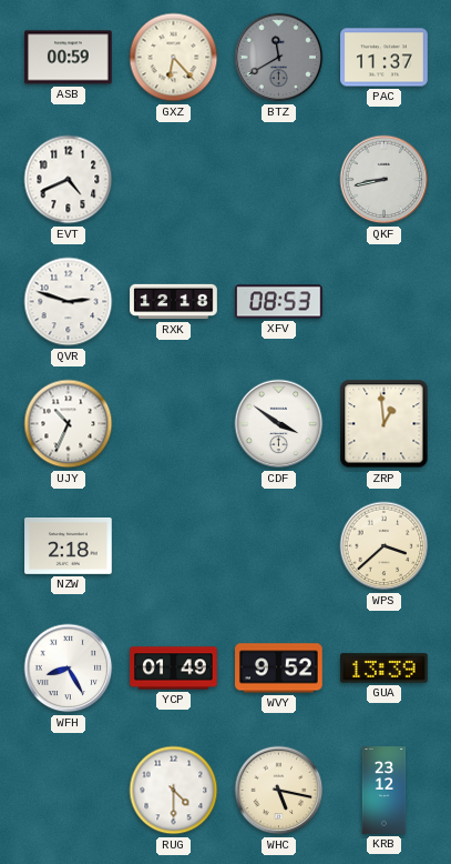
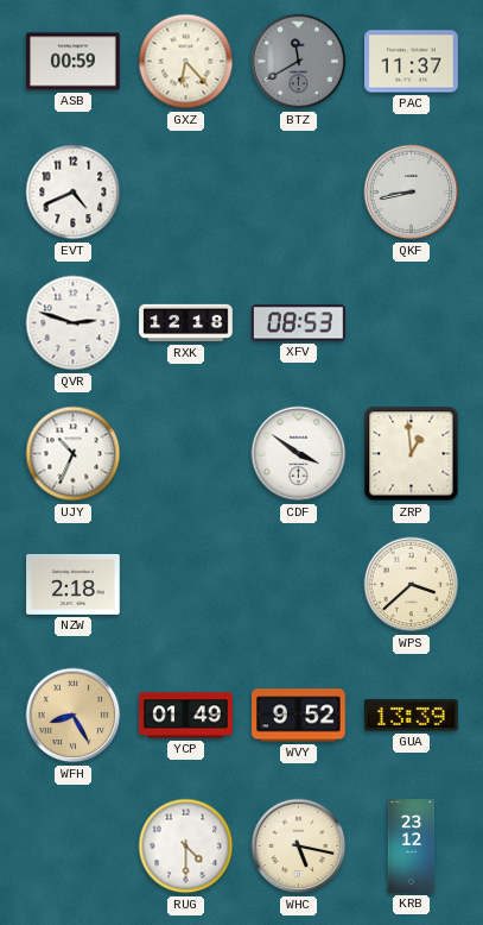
WFH dial: white -> champagne
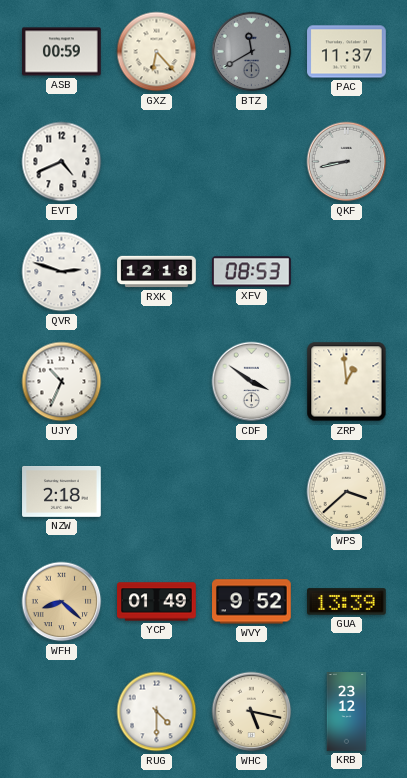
WFH: 8:25 -> 8:22
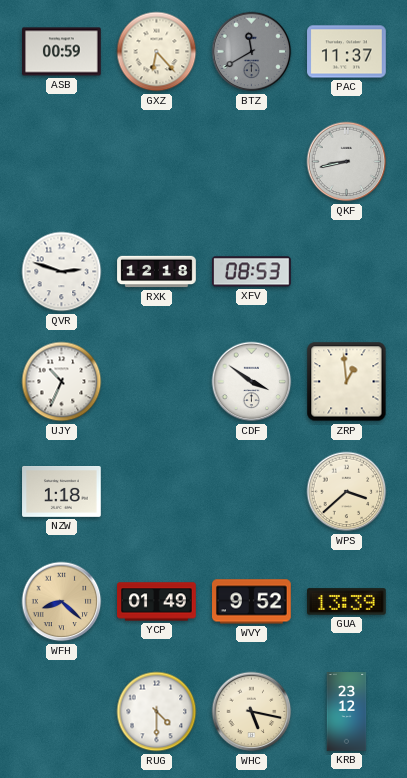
EVT: 4:41 -> none
NZW: 2:18 -> 1:18
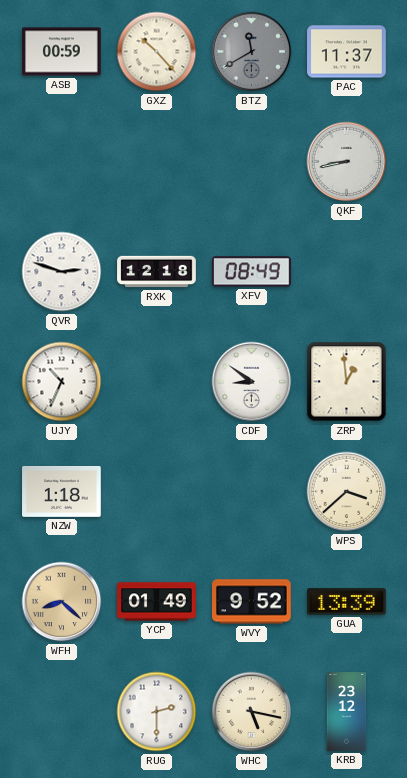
GXZ: 6:23 -> 10:23
XFV: 08:53 -> 08:49
CDF: 3:51 -> 8:51
RUG: 4:30 -> 2:30
